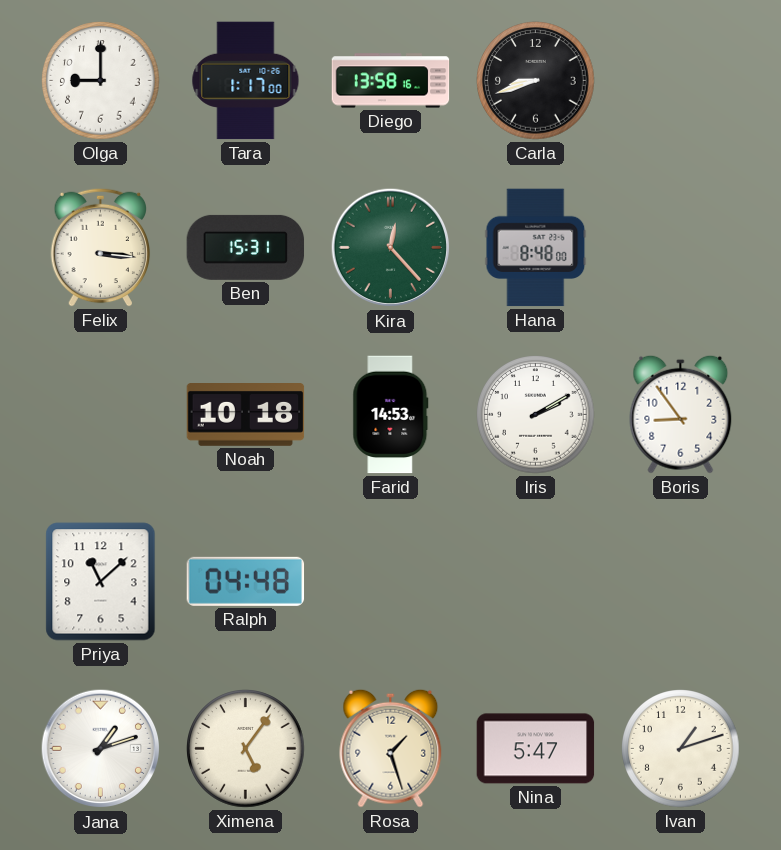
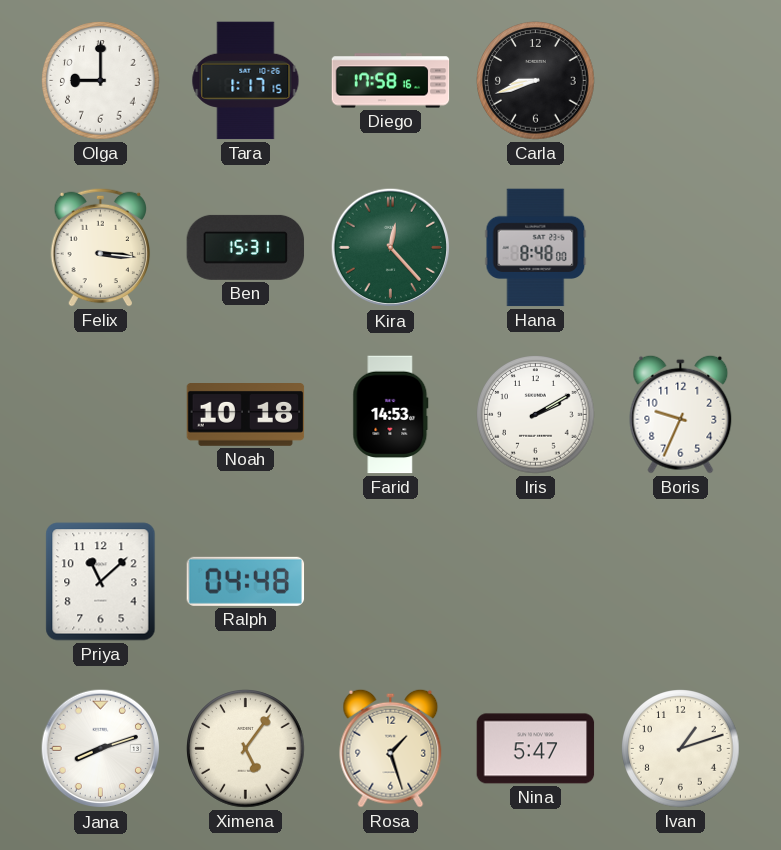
Tara: 1:17:00 -> 1:17:15
Diego: 13:58 -> 17:58
Boris: 8:54 -> 9:34
Jana: 1:12 -> 8:12
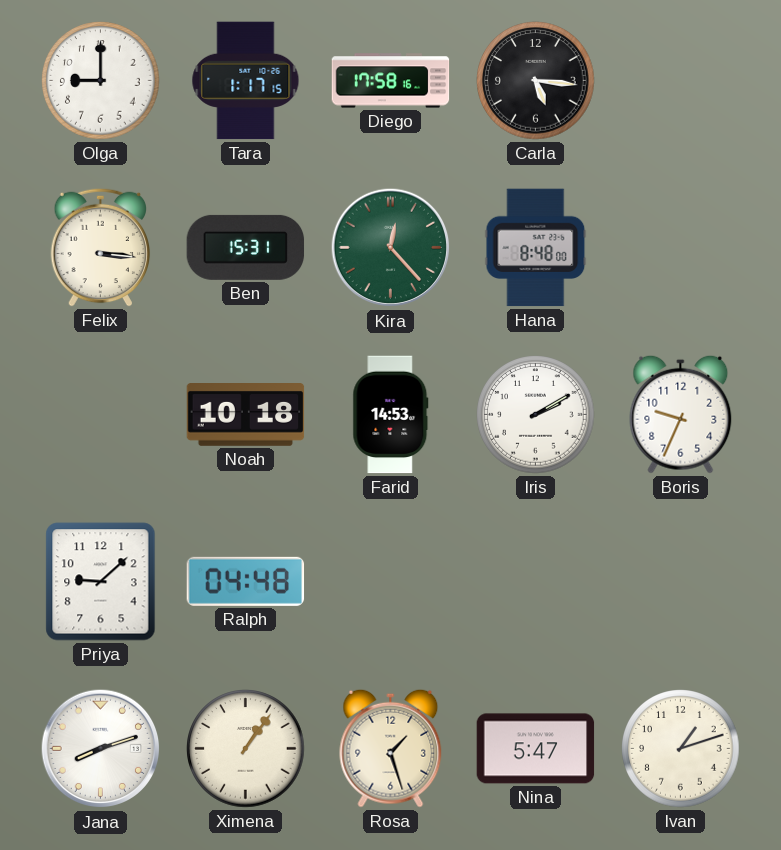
Carla: 8:42 -> 5:16
Priya: 11:08 -> 9:08
Ximena: 5:06 -> 1:06
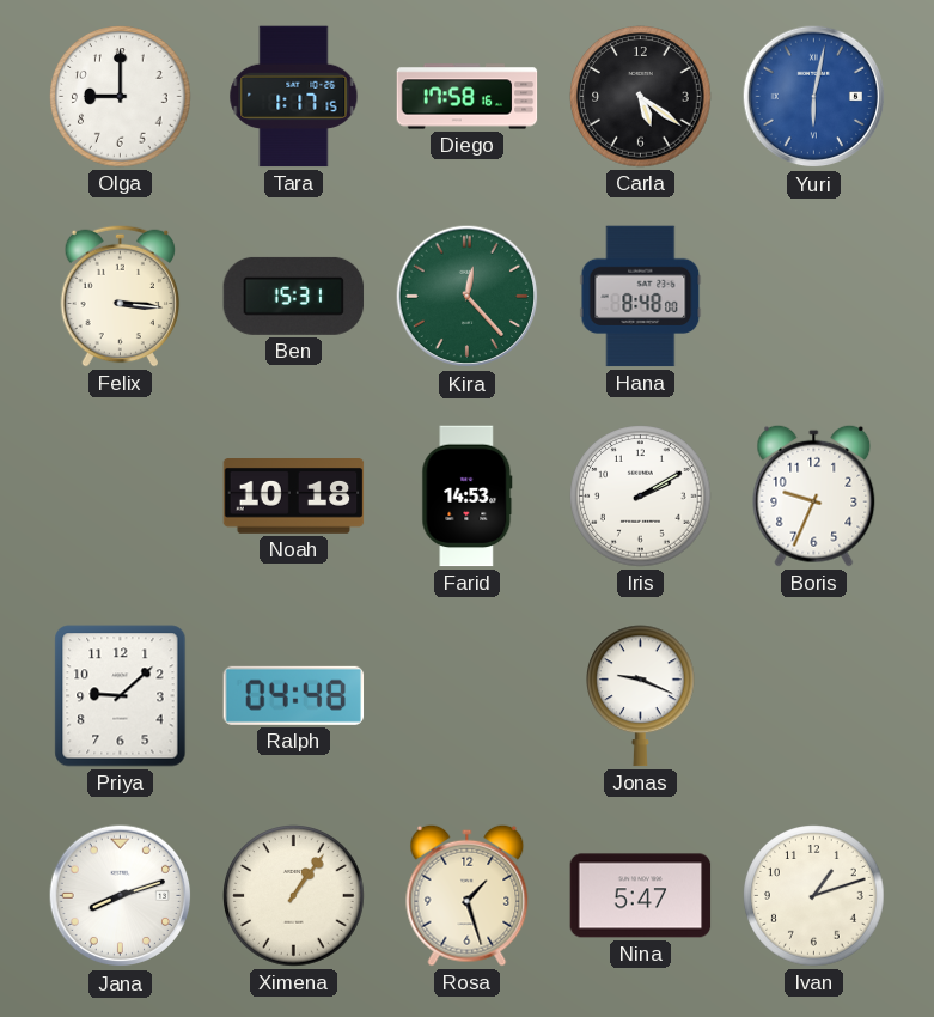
Carla: 5:16 -> 5:21
Yuri: none -> 6:02
Jonas: none -> 9:19
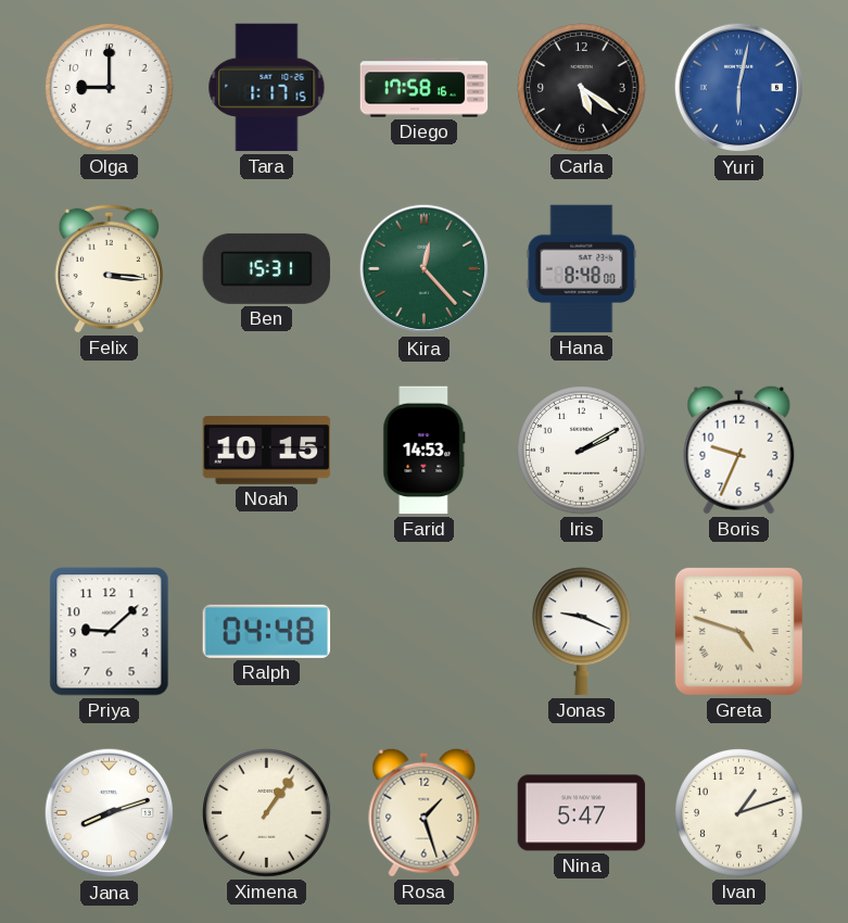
Noah: 10:18 -> 10:15
Greta: none -> 4:48
